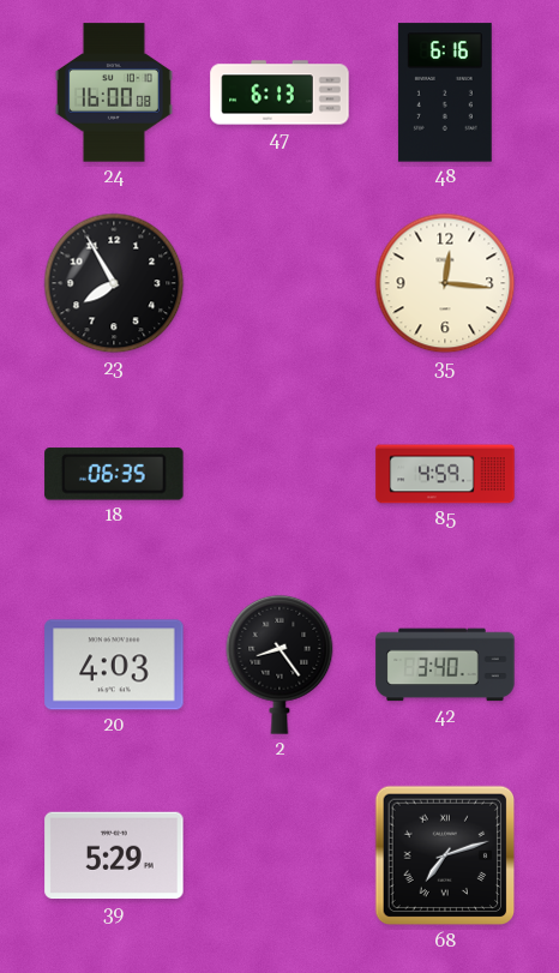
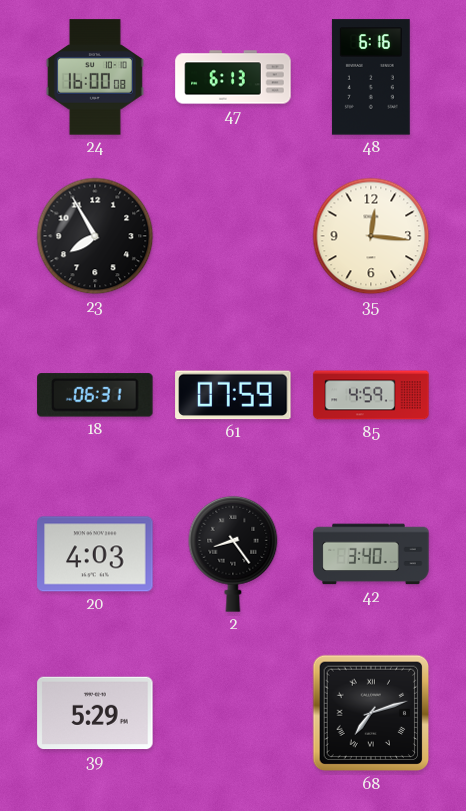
18: 06:35 -> 06:31
61: none -> 07:59
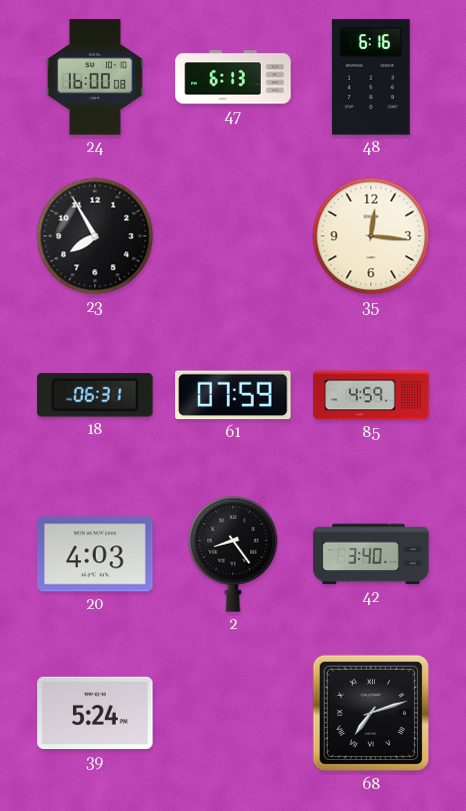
39: 5:29 -> 5:24
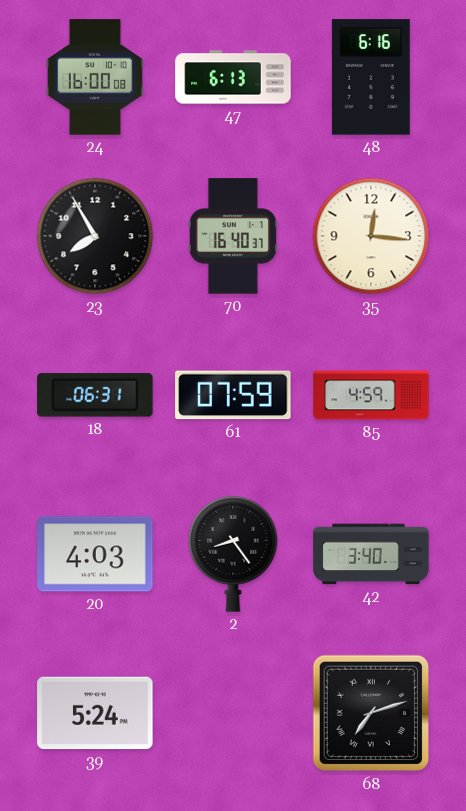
70: none -> 16:40
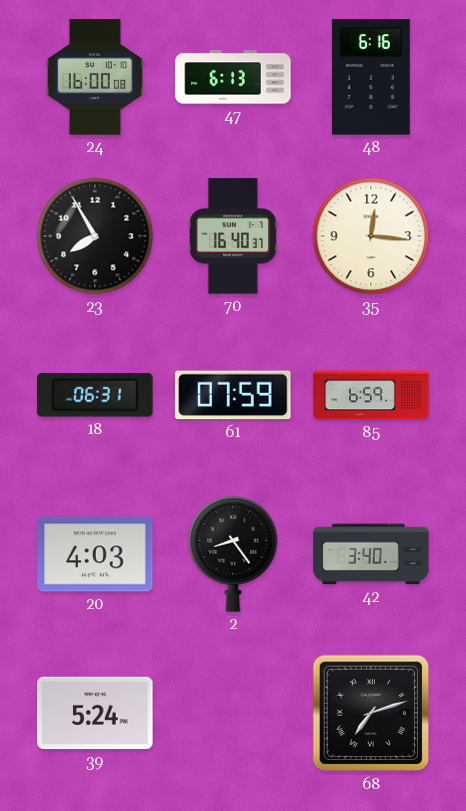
85: 4:59 -> 6:59
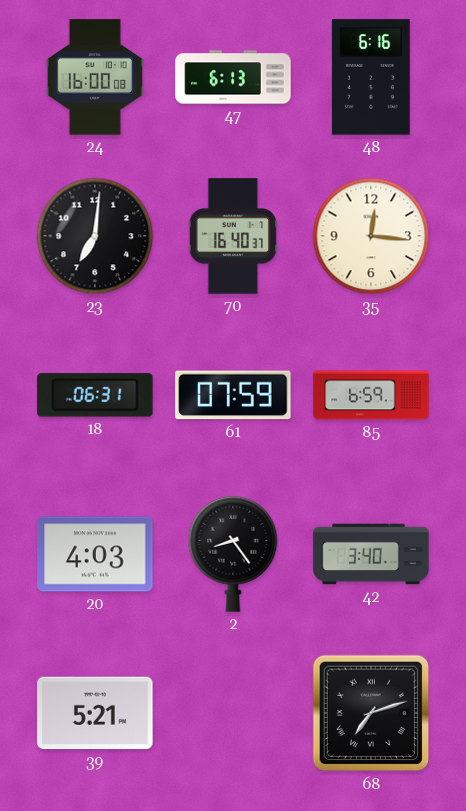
23: 7:55 -> 7:01
39: 5:24 -> 5:21
